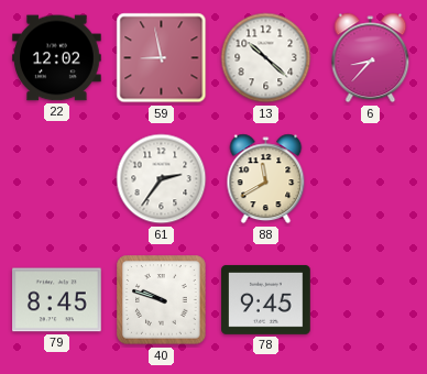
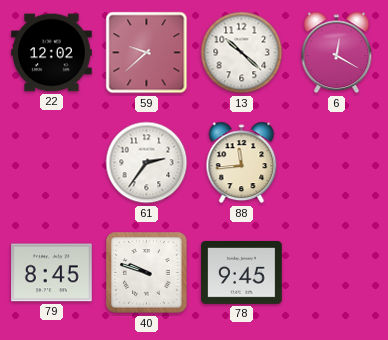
59: 8:58 -> 9:38
6: 8:37 -> 12:20
88: 11:40 -> 11:44
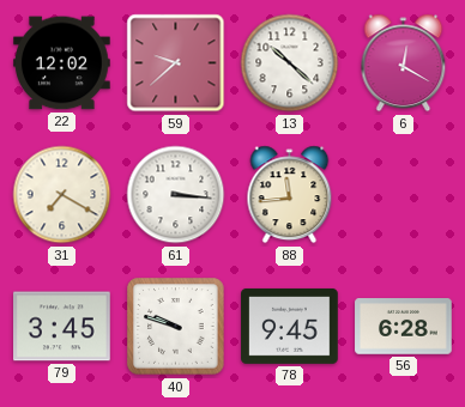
31: none -> 7:20
61: 2:36 -> 3:16
79: 8:45 -> 3:45
56: none -> 6:28
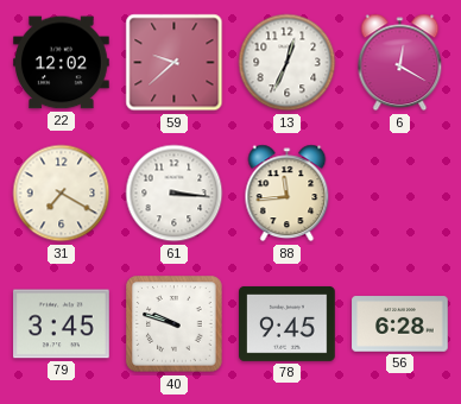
13: 10:22 -> 12:34
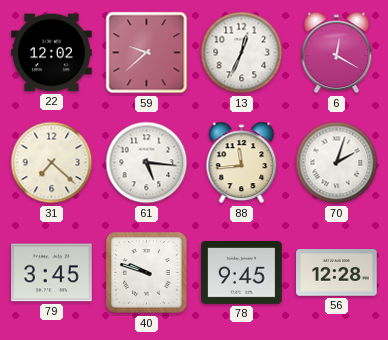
31: 7:20 -> 7:22
61: 3:16 -> 5:16
70: none -> 2:03
56: 6:28 -> 12:28
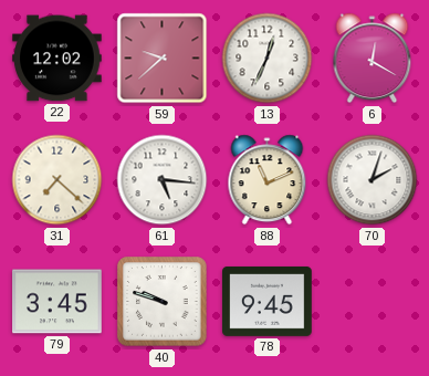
88: 11:44 -> 11:11
56: 12:28 -> none
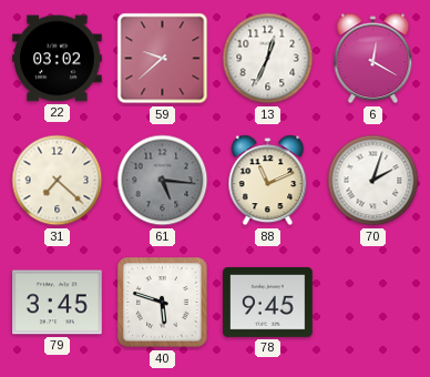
22: 12:02 -> 03:02
61 dial: white -> grey
40: 9:48 -> 5:48
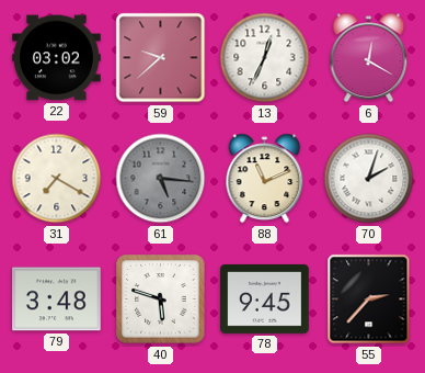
31: 7:22 -> 7:20
79: 3:45 -> 3:48
55: none -> 2:37
